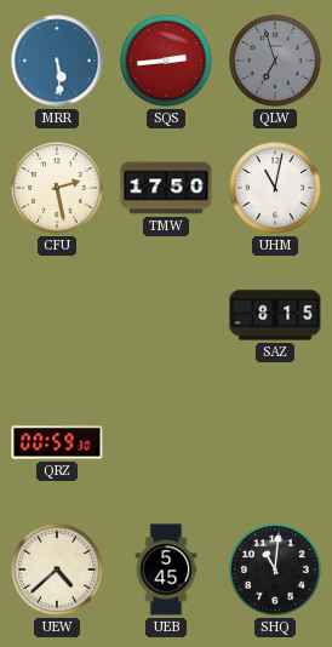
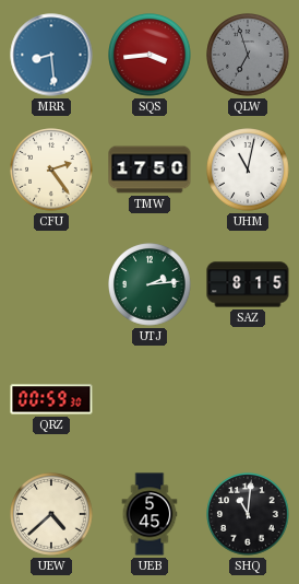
MRR: 5:29 -> 8:29
SQS: 2:44 -> 3:44
CFU: 2:28 -> 2:24
UTJ: none -> 2:14
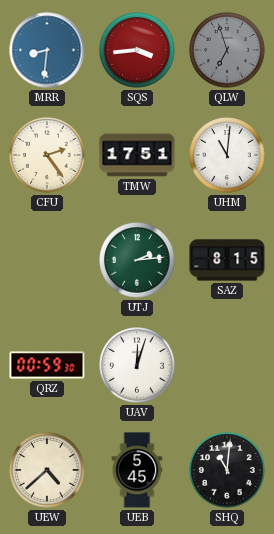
MRR: 8:29 -> 8:31
TMW: 17:50 -> 17:51
UHM: 11:02 -> 11:01
UAV: none -> 12:03
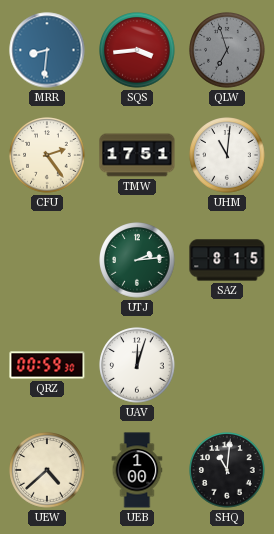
UEB: 5:45 -> 1:00
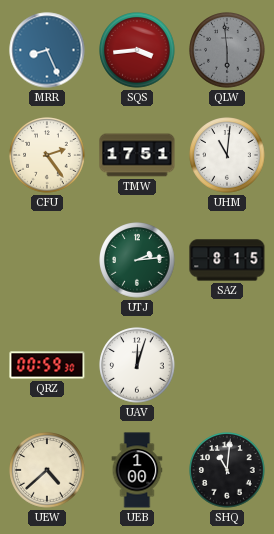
MRR: 8:31 -> 8:26
QLW: 6:57 -> 5:59
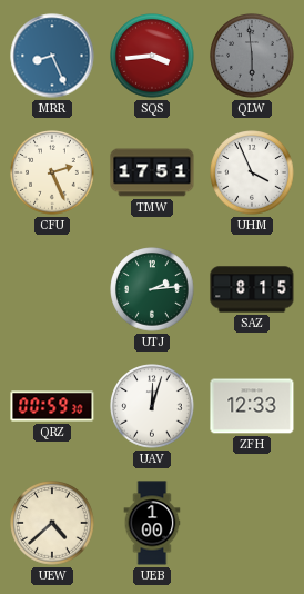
CFU: 2:24 -> 2:26
UHM: 11:01 -> 3:56
ZFH: none -> 12:33
SHQ: 11:01 -> none
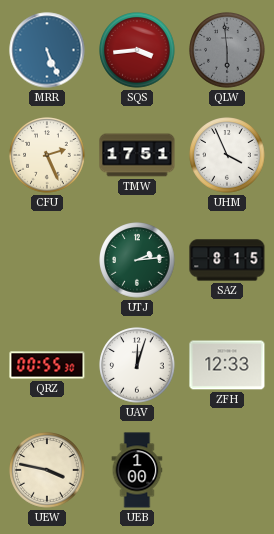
MRR: 8:26 -> 5:26
QRZ: 00:59 -> 00:55
UEW: 4:38 -> 3:47
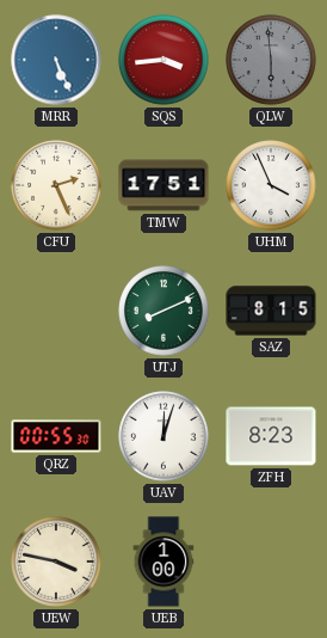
UTJ: 2:14 -> 8:11
ZFH: 12:33 -> 8:23
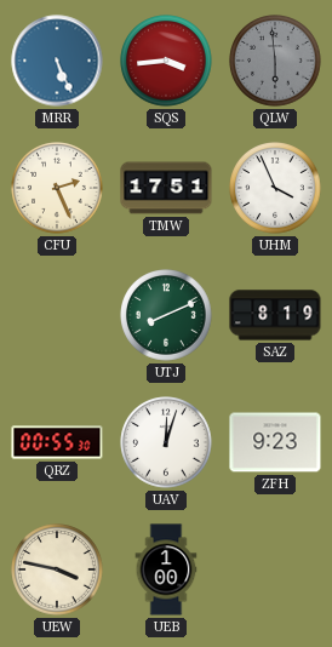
SAZ: 8:15 -> 8:19
ZFH: 8:23 -> 9:23
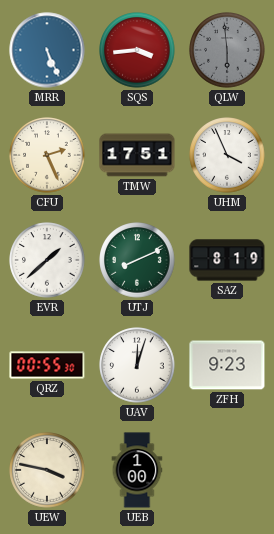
EVR: none -> 1:38
